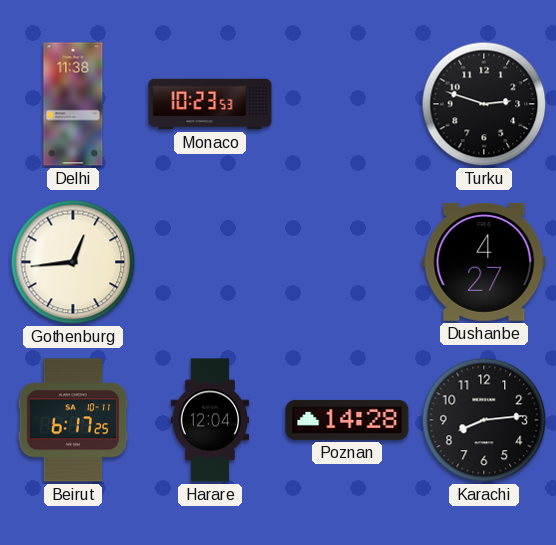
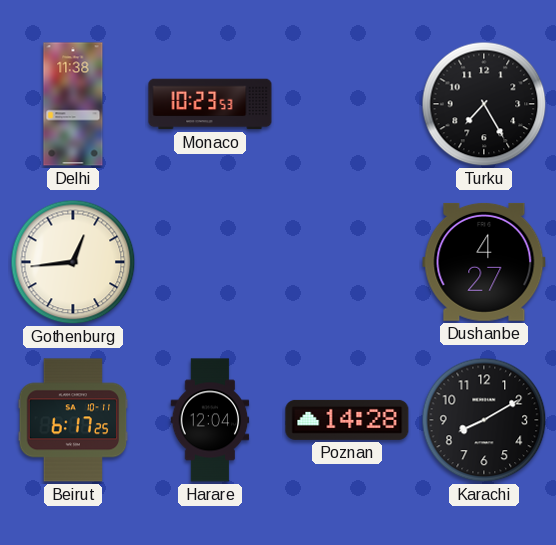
Turku: 2:48 -> 7:25
Karachi: 8:14 -> 8:10
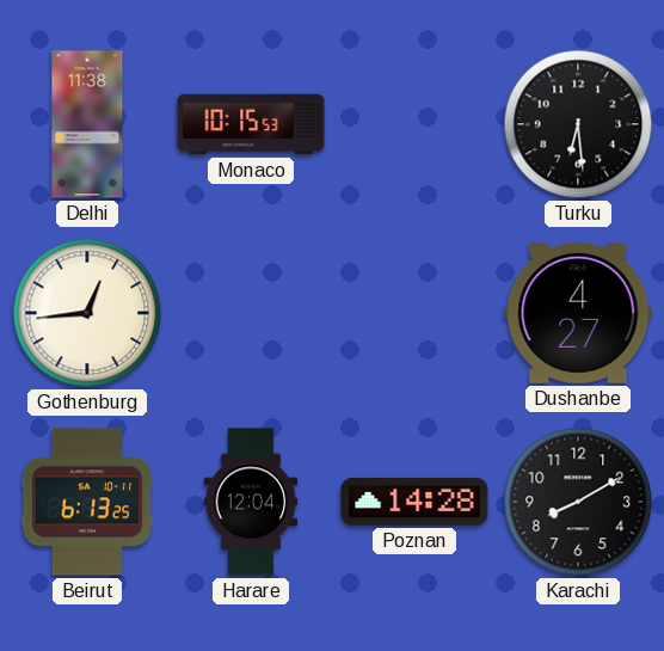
Monaco: 10:23 -> 10:15
Turku: 7:25 -> 6:29
Beirut: 6:17 -> 6:13
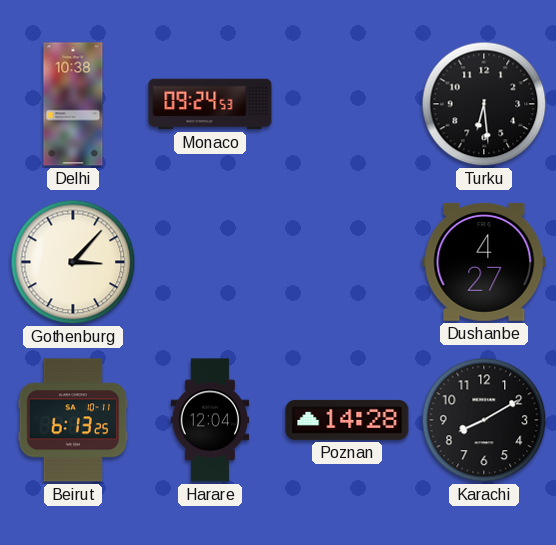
Delhi: 11:38 -> 10:38
Monaco: 10:15 -> 09:24
Gothenburg: 12:44 -> 3:07
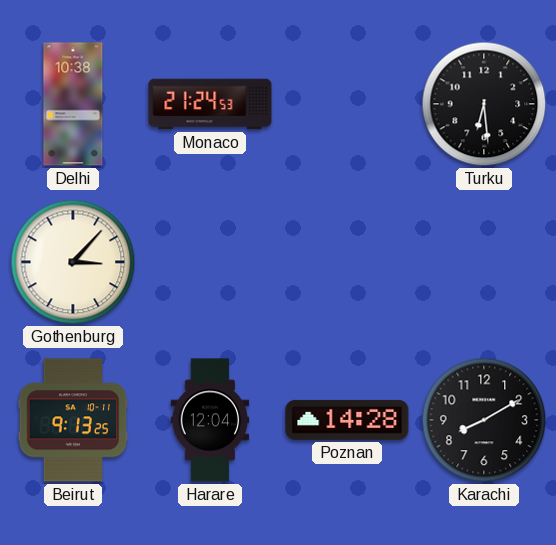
Monaco: 09:24 -> 21:24
Dushanbe: 4:27 -> none
Beirut: 6:13 -> 9:13
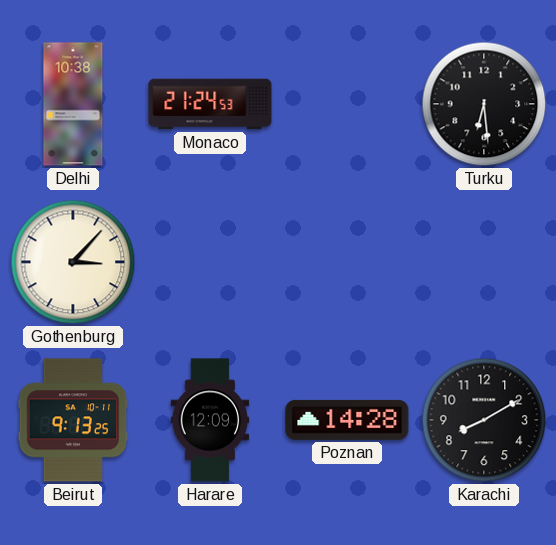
Harare: 12:04 -> 12:09
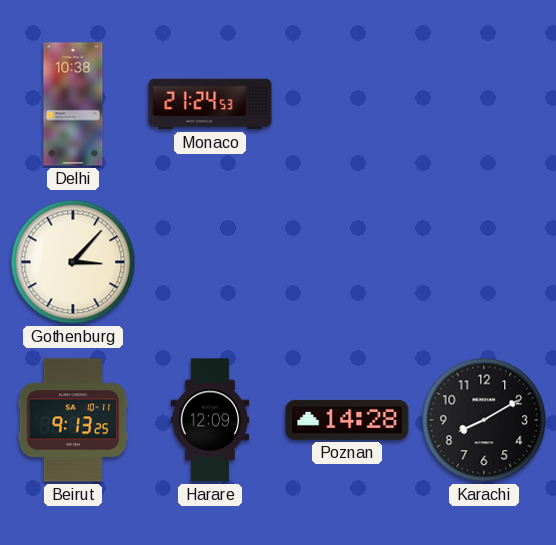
Turku: 6:29 -> none
